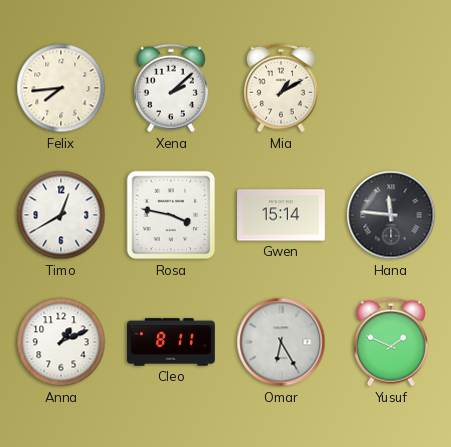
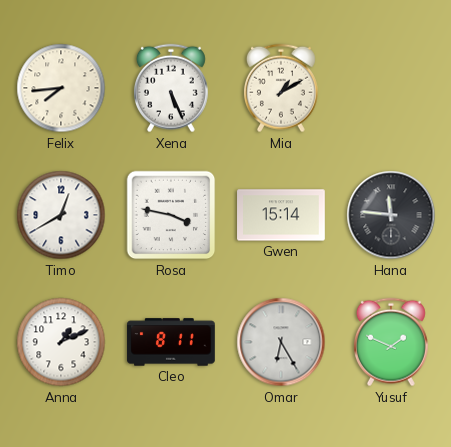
Xena: 2:08 -> 5:26
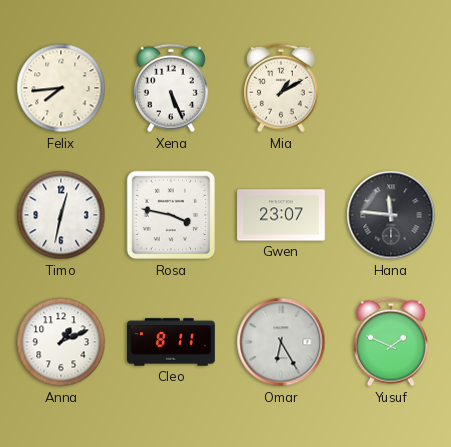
Timo: 12:40 -> 12:32
Gwen: 15:14 -> 23:07
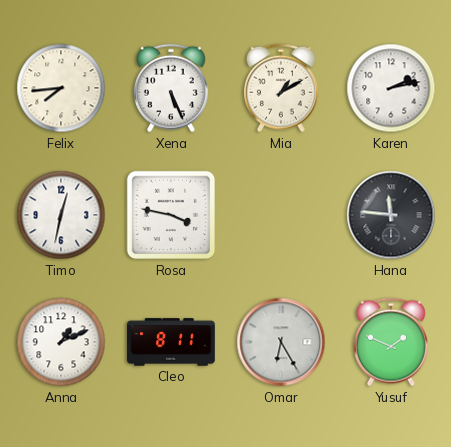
Karen: none -> 2:13
Gwen: 23:07 -> none
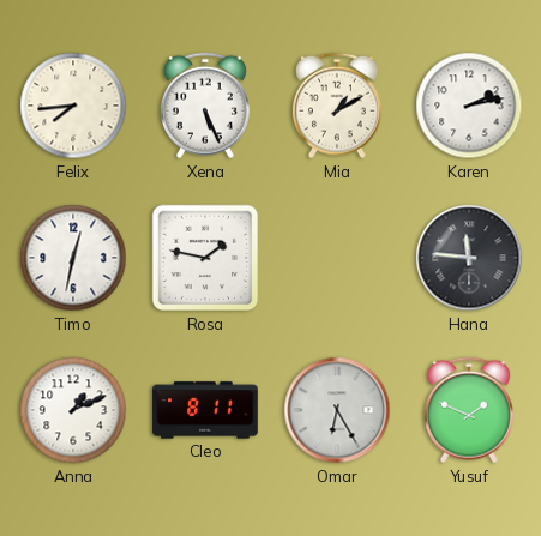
Rosa: 3:47 -> 1:47
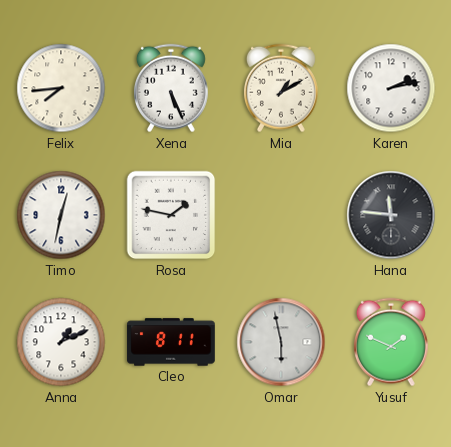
Omar: 6:25 -> 5:58
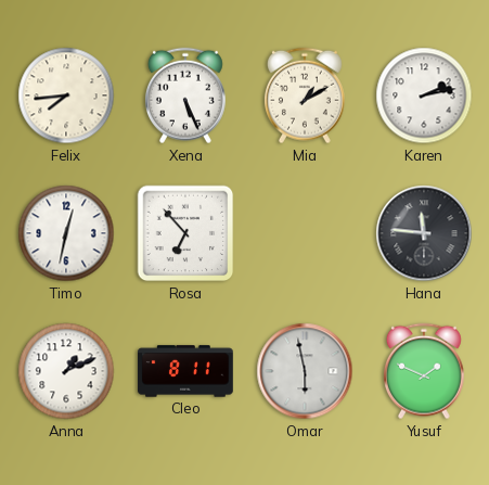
Rosa: 1:47 -> 6:53
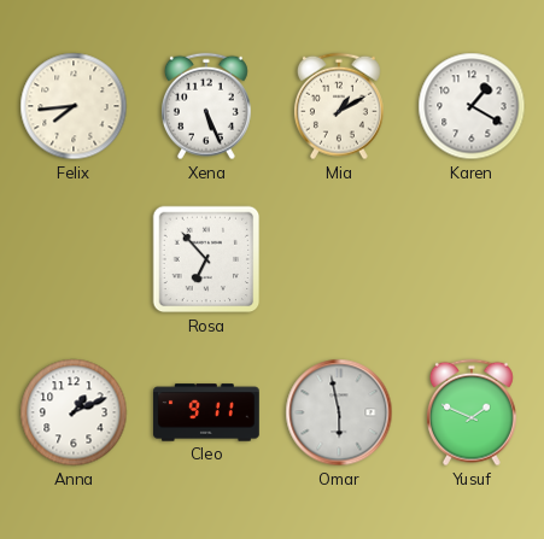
Karen: 2:13 -> 1:20
Timo: 12:32 -> none
Hana: 11:46 -> none
Cleo: 8:11 -> 9:11
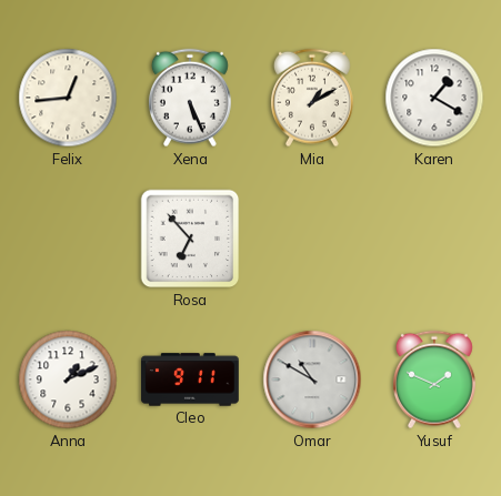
Felix: 7:44 -> 12:44
Omar: 5:58 -> 10:50
